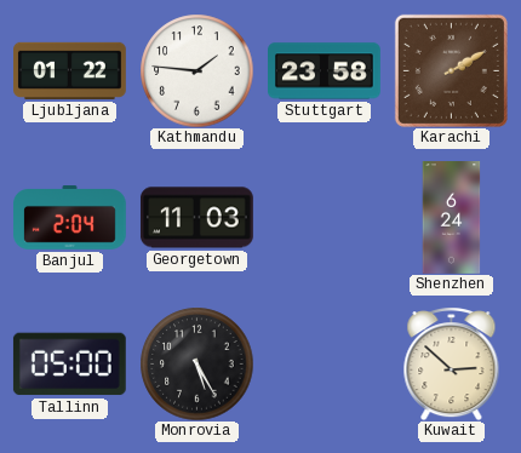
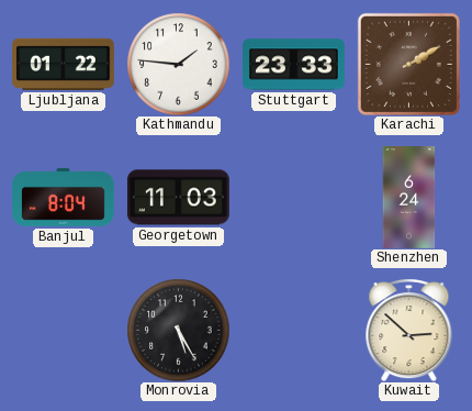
Stuttgart: 23:58 -> 23:33
Banjul: 2:04 -> 8:04
Tallinn: 05:00 -> none
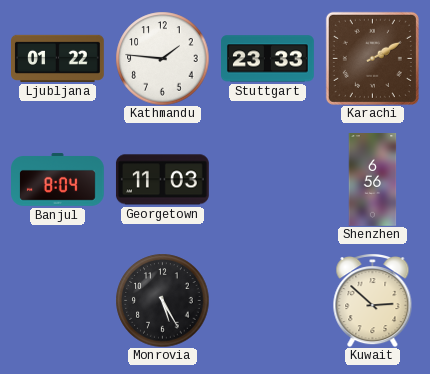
Shenzhen: 6:24 -> 6:56
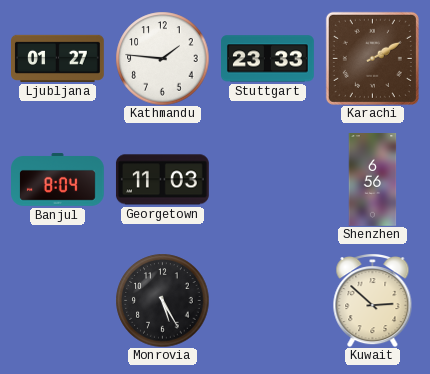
Ljubljana: 01:22 -> 01:27
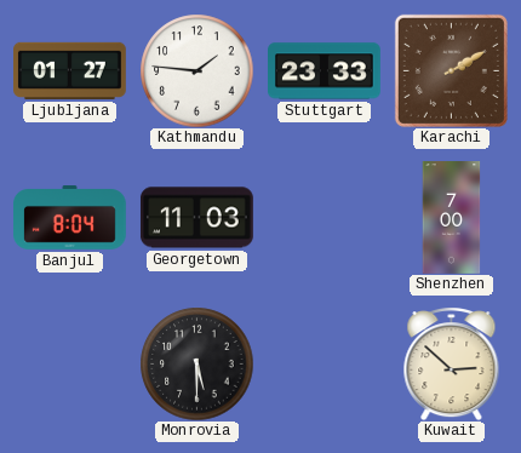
Shenzhen: 6:56 -> 7:00
Monrovia: 5:25 -> 5:30
